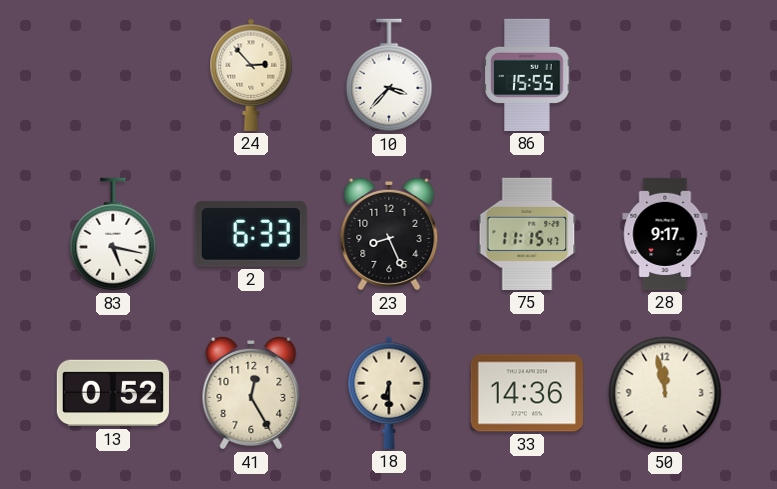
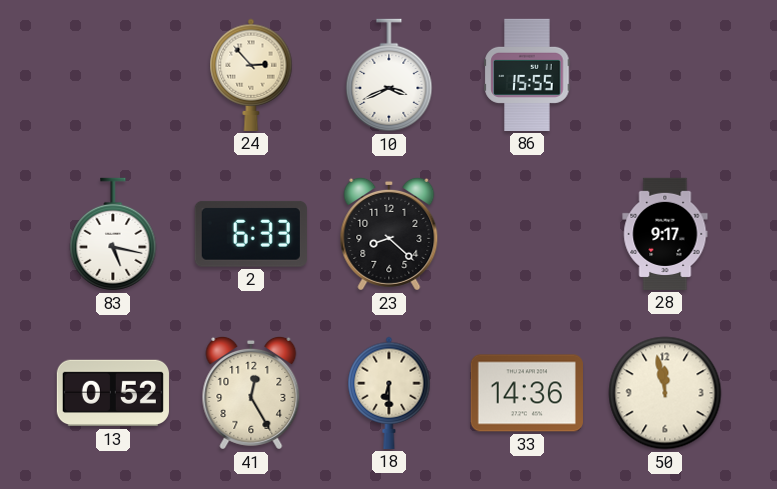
10: 3:37 -> 3:41
23: 8:26 -> 8:22
75: 11:15 -> none
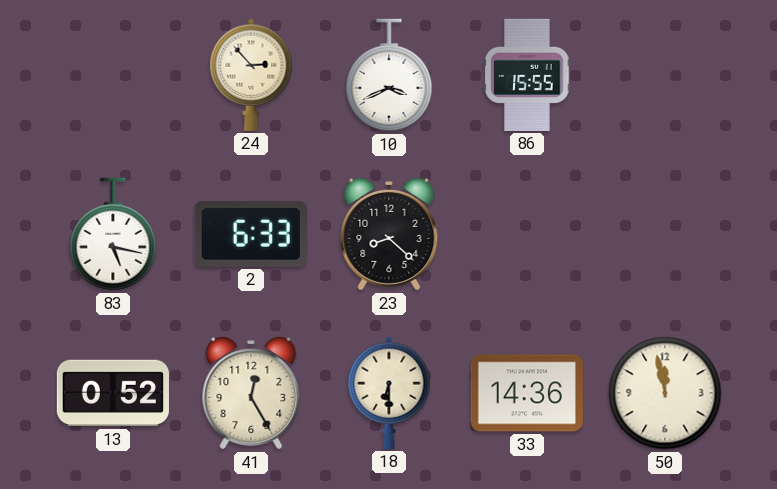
28: 9:17 -> none
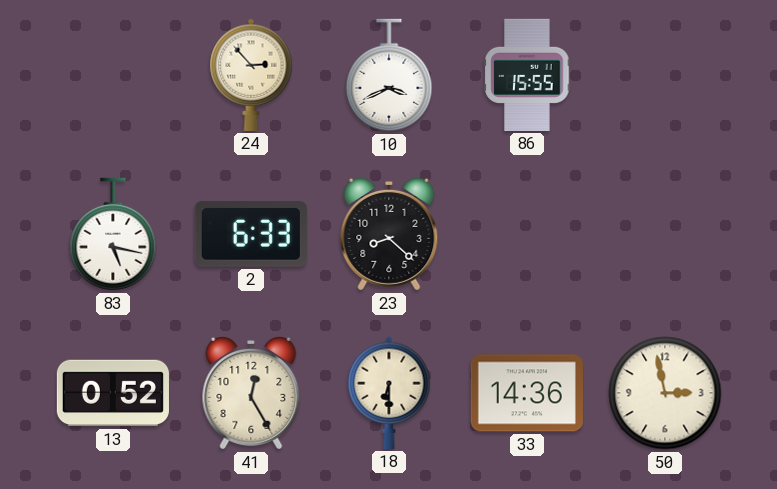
50: 11:58 -> 2:58
